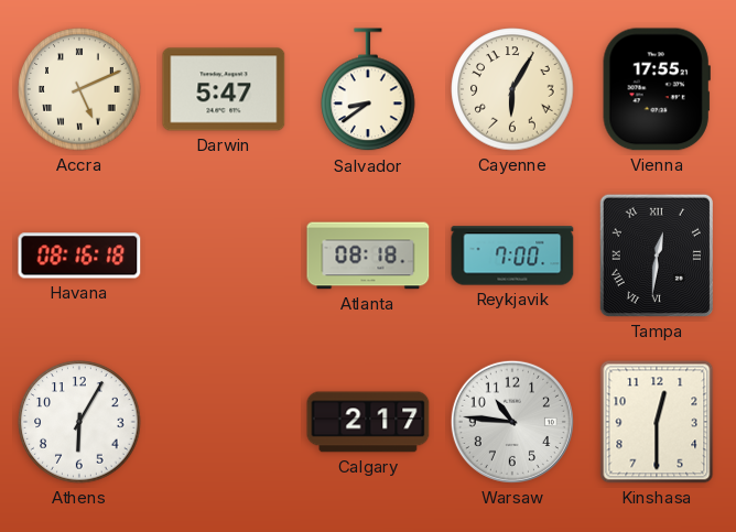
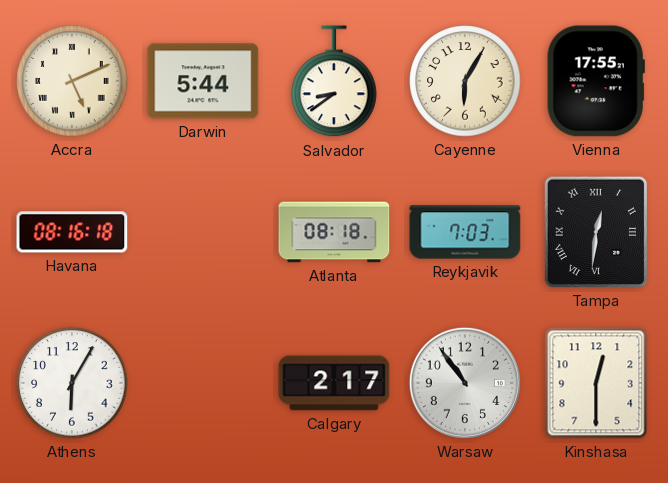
Darwin: 5:47 -> 5:44
Reykjavik: 7:00 -> 7:03
Warsaw: 10:46 -> 10:54
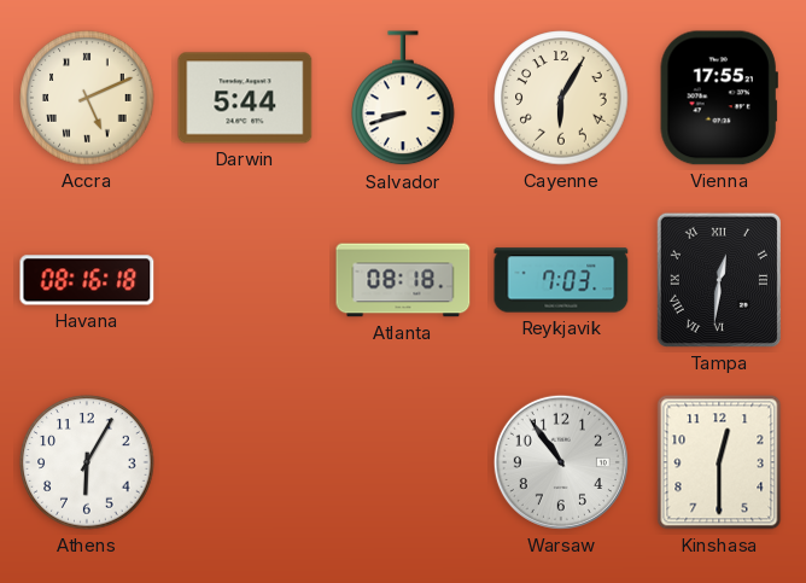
Salvador: 8:39 -> 8:42
Calgary: 2:17 -> none
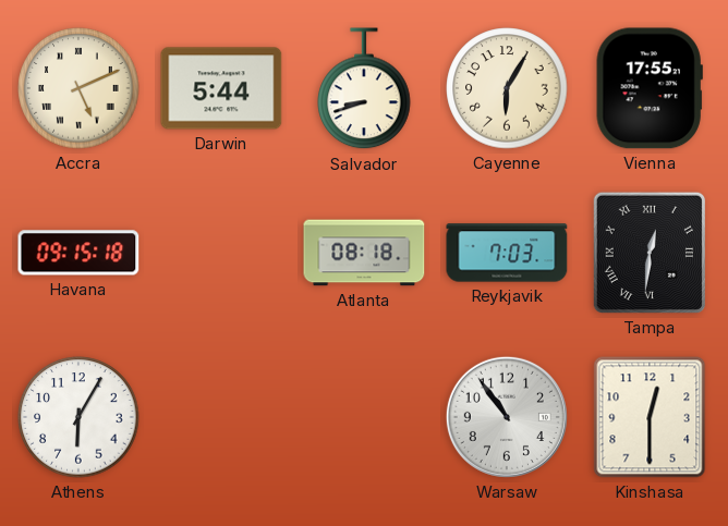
Havana: 08:16 -> 09:15
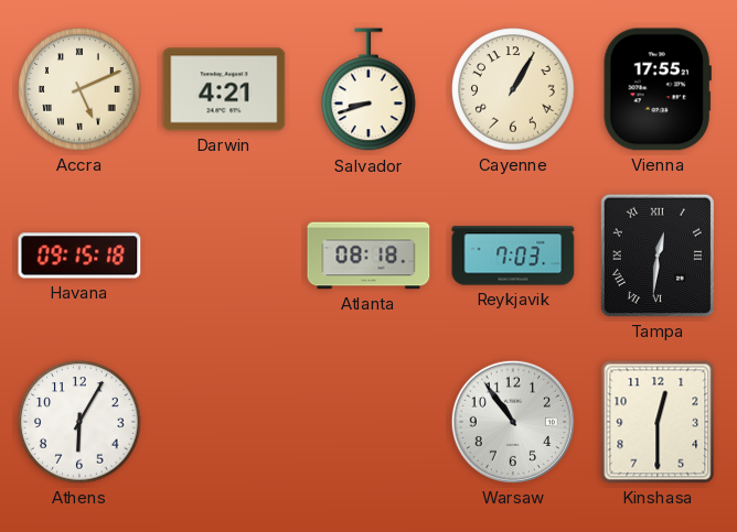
Darwin: 5:44 -> 4:21
Cayenne: 6:05 -> 1:05
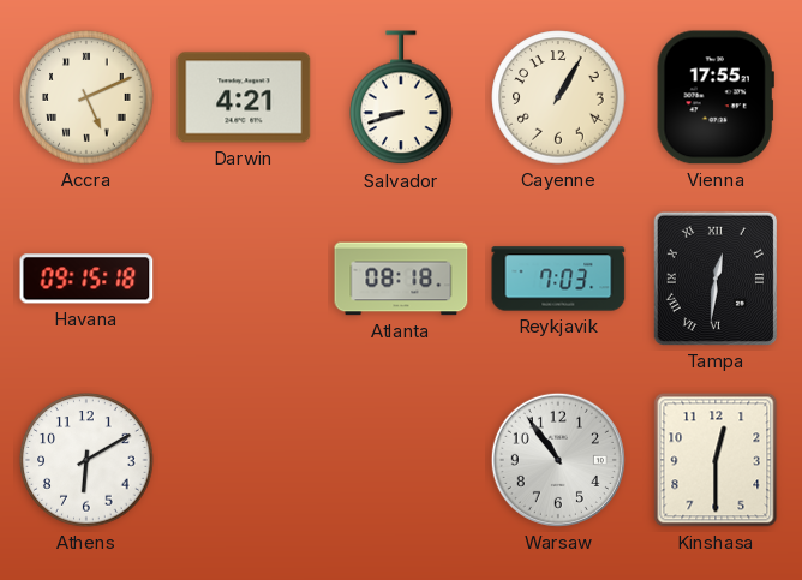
Athens: 6:05 -> 6:10
